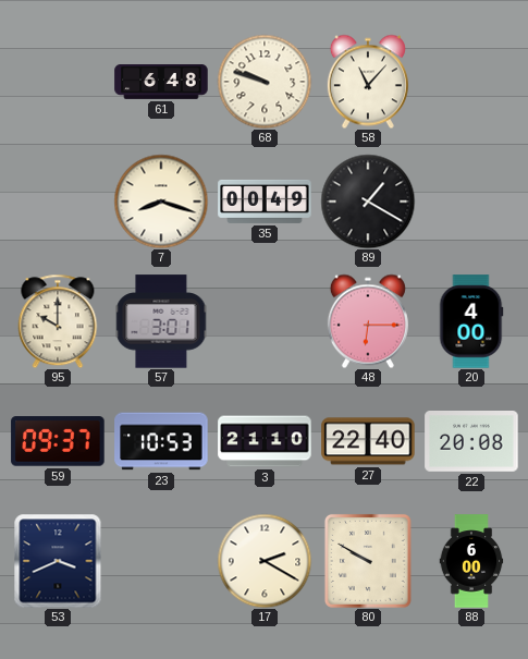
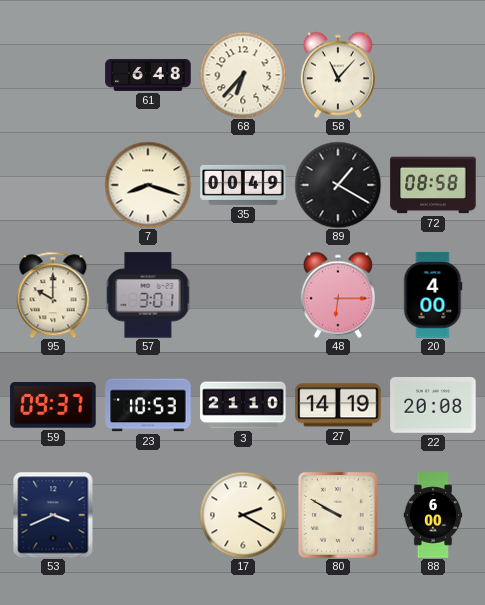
68: 9:48 -> 6:37
72: none -> 08:58
27: 22:40 -> 14:19
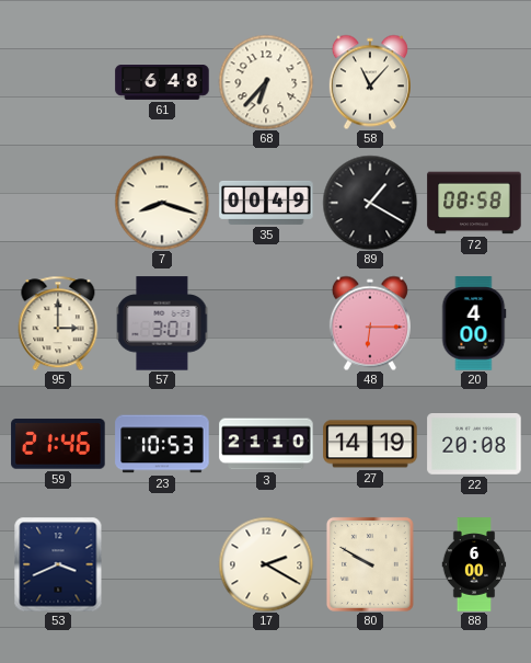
95: 10:00 -> 3:00
59: 09:37 -> 21:46
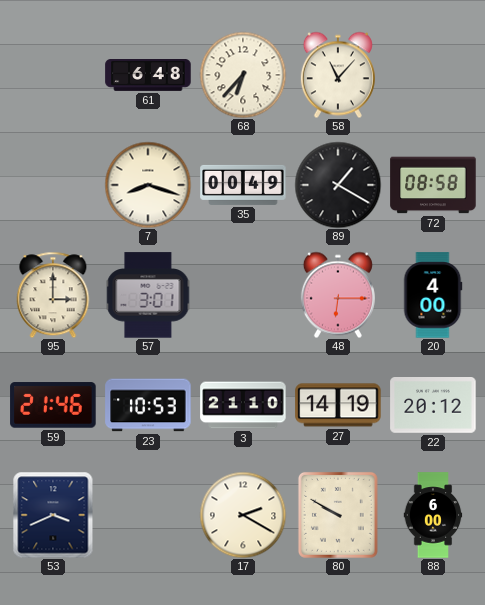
22: 20:08 -> 20:12
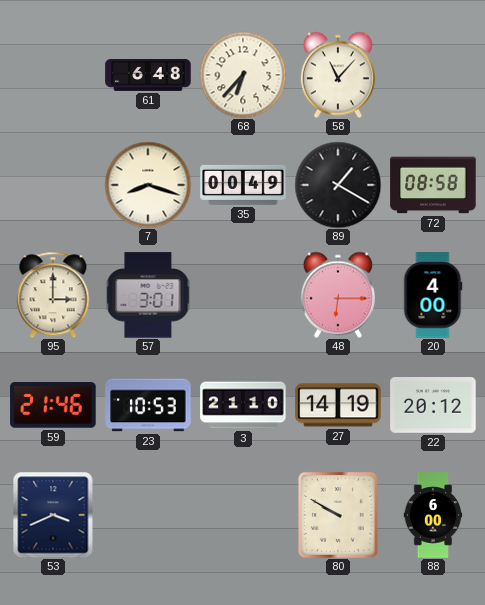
17: 2:20 -> none
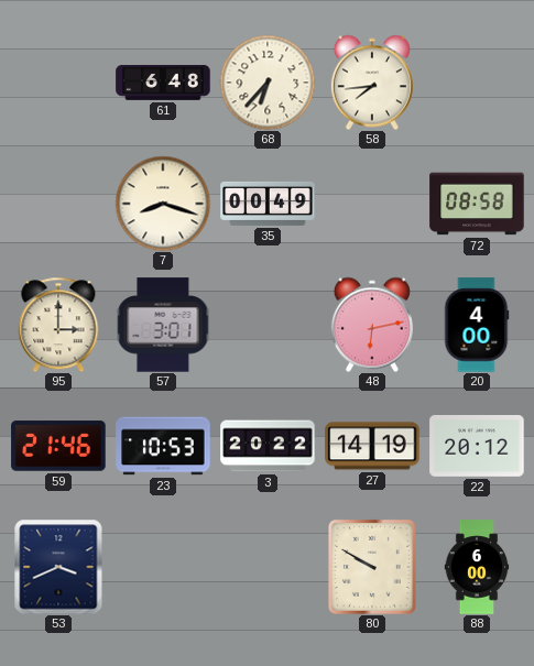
58: 11:07 -> 7:44
89: 1:20 -> none
48: 6:15 -> 6:13
3: 21:10 -> 20:22
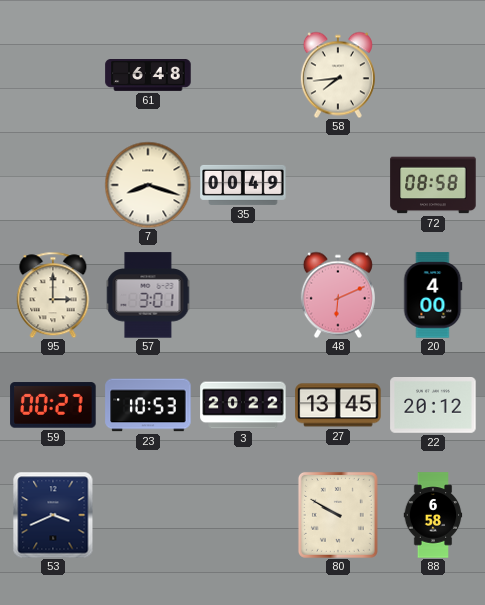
68: 6:37 -> none
48: 6:13 -> 6:11
59: 21:46 -> 00:27
27: 14:19 -> 13:45
88: 6:00 -> 6:58
